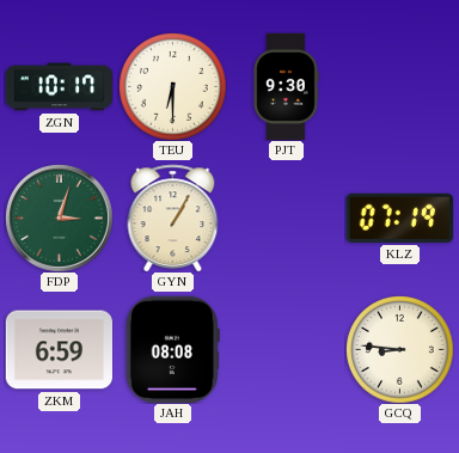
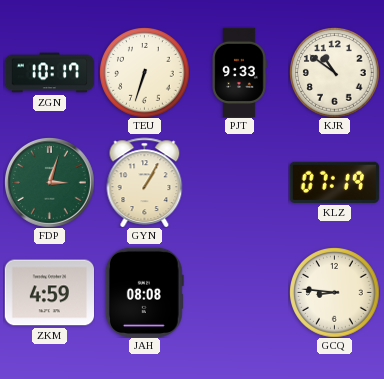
TEU: 6:30 -> 6:33
PJT: 9:30 -> 9:33
KJR: none -> 10:51
ZKM: 6:59 -> 4:59
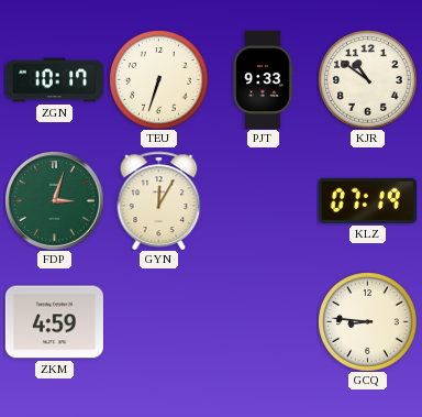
GYN: 1:05 -> 12:05
JAH: 08:08 -> none
